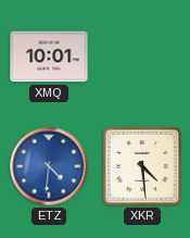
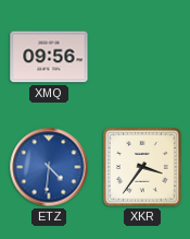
XMQ: 10:01 -> 09:56
XKR: 4:29 -> 3:36
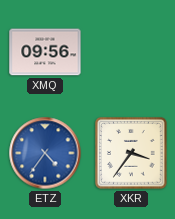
ETZ: 4:31 -> 4:36
